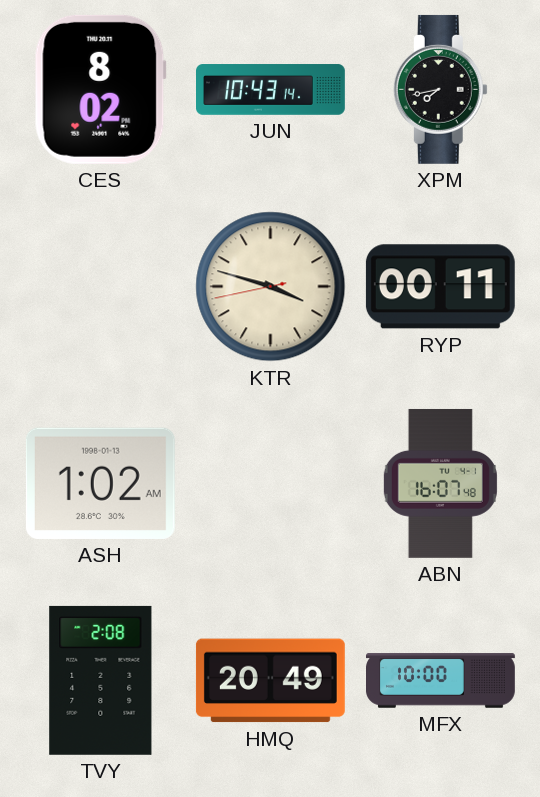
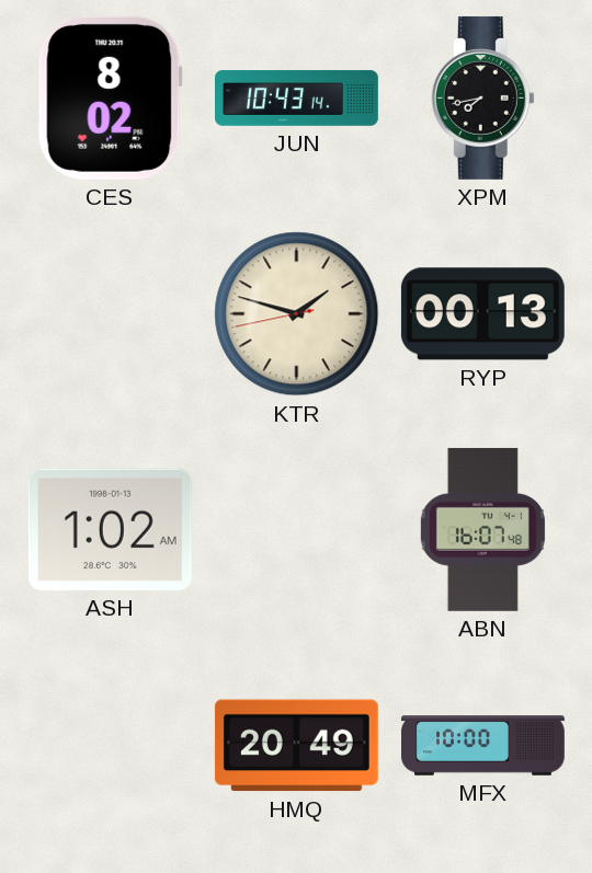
KTR: 3:47 -> 1:47
RYP: 00:11 -> 00:13
TVY: 2:08 -> none
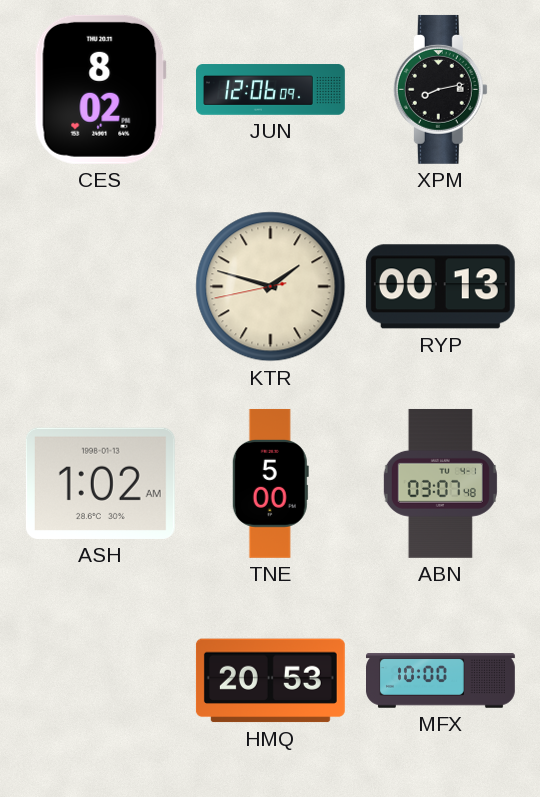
JUN: 10:43 -> 12:06
XPM: 7:43 -> 8:13
TNE: none -> 5:00
ABN: 16:07 -> 03:07
HMQ: 20:49 -> 20:53
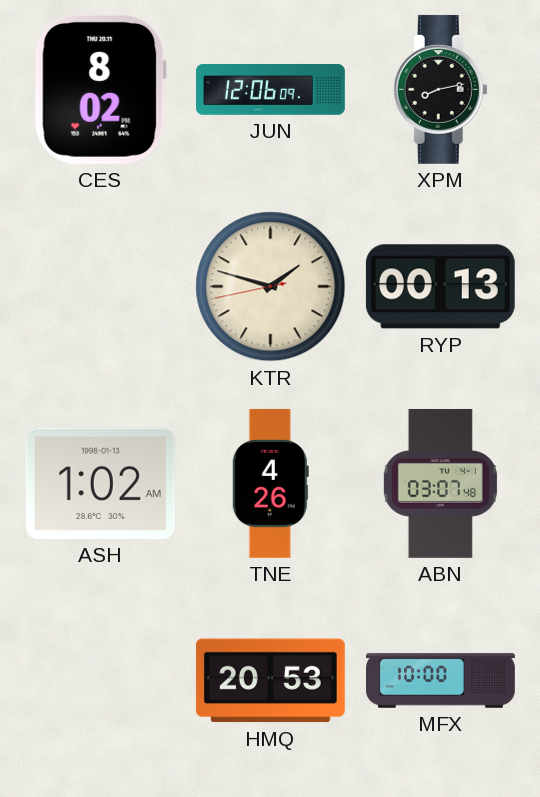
TNE: 5:00 -> 4:26
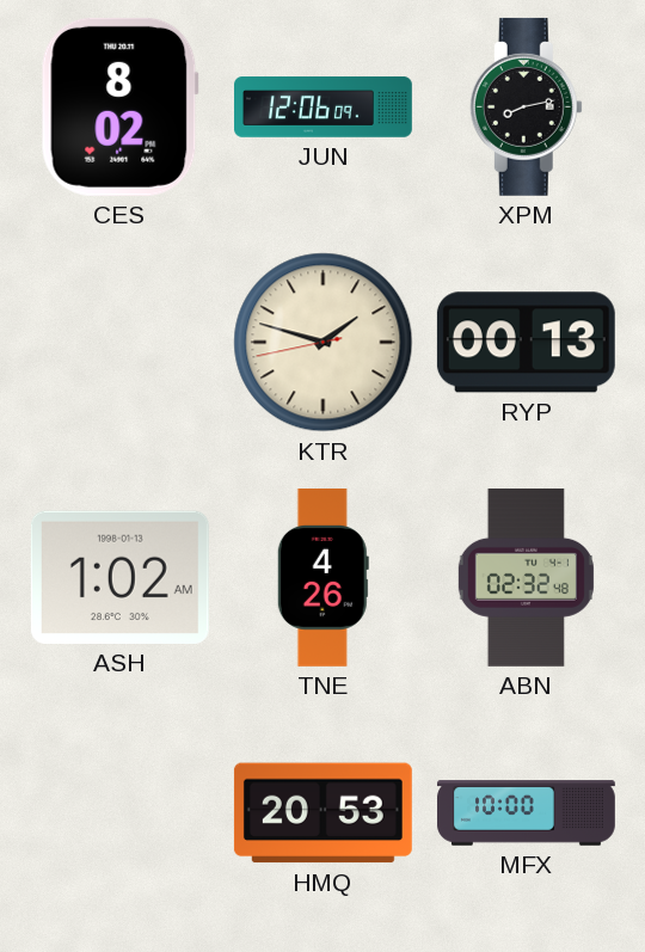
ABN: 03:07 -> 02:32
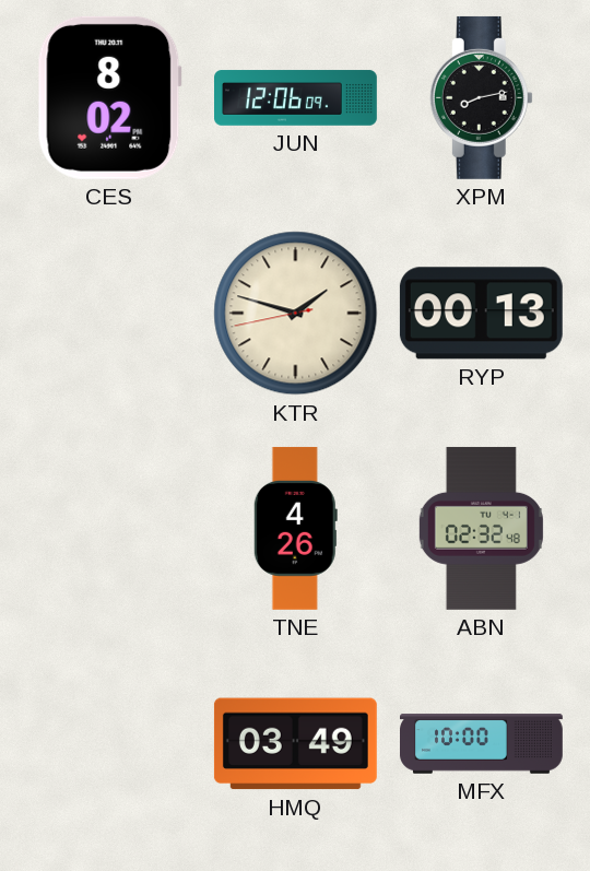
ASH: 1:02 -> none
HMQ: 20:53 -> 03:49
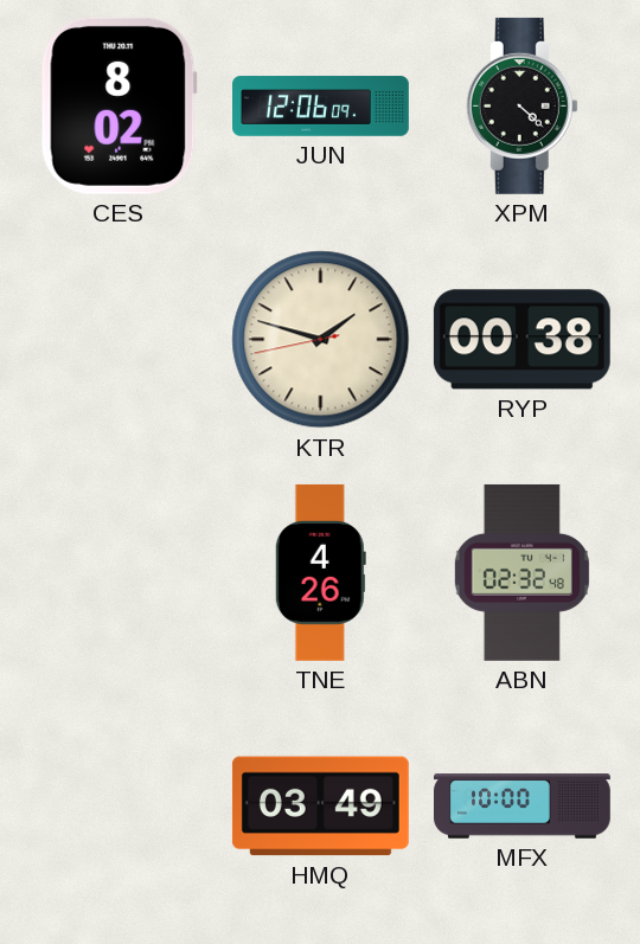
XPM: 8:13 -> 4:22
RYP: 00:13 -> 00:38
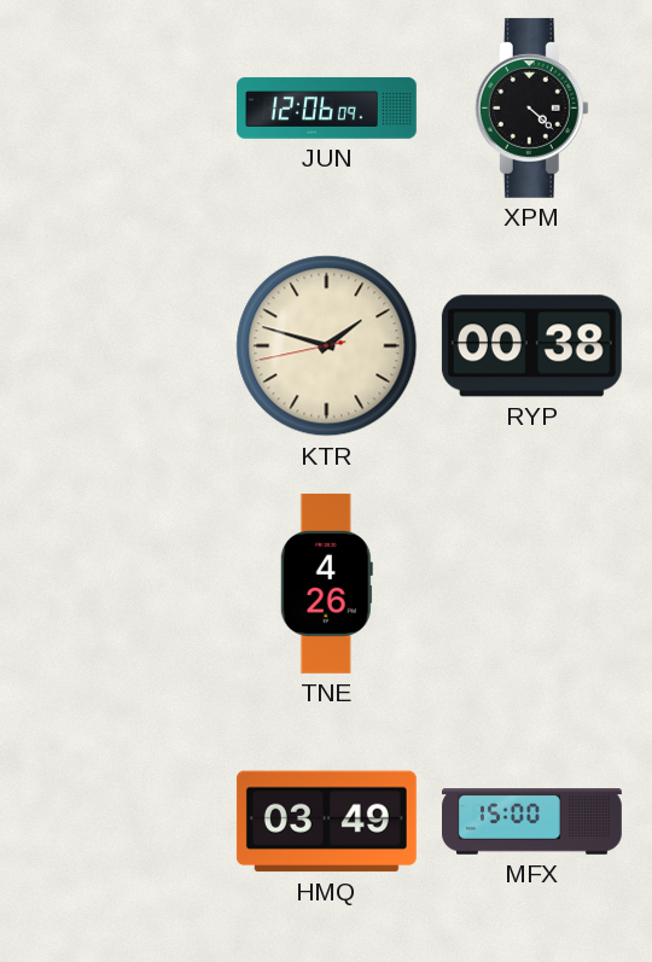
CES: 8:02 -> none
ABN: 02:32 -> none
MFX: 10:00 -> 15:00
